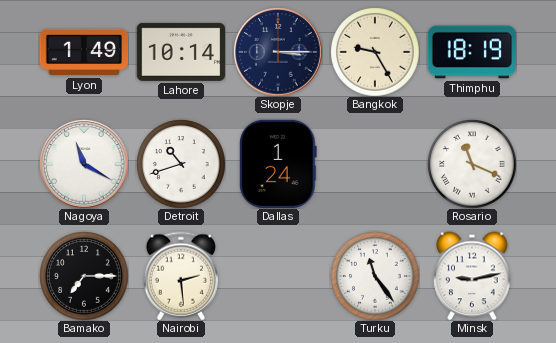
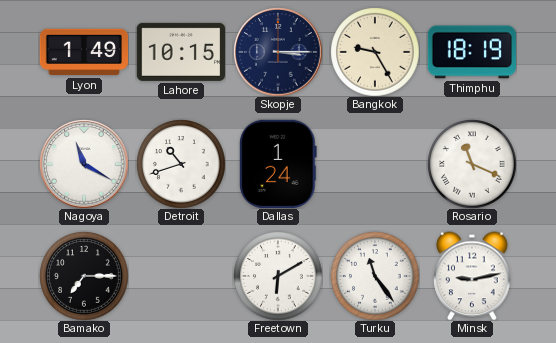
Lahore: 10:14 -> 10:15
Nairobi: 2:29 -> none
Freetown: none -> 6:10
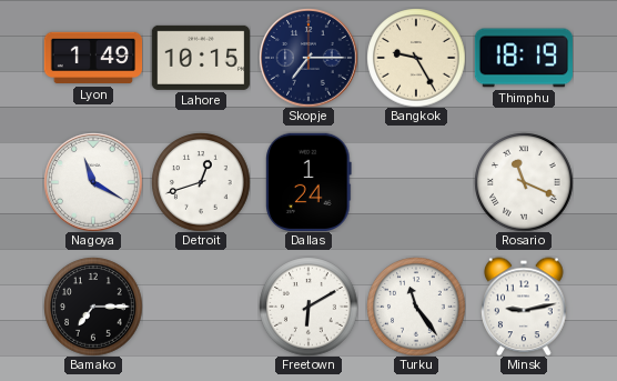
Skopje: 3:15 -> 7:15
Detroit: 10:42 -> 12:42
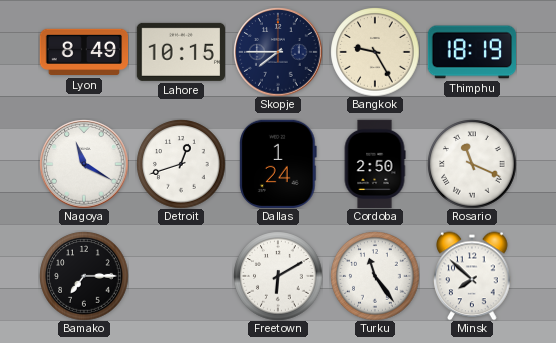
Lyon: 1:49 -> 8:49
Skopje: 7:15 -> 7:45
Cordoba: none -> 2:50
Minsk: 9:13 -> 7:52
